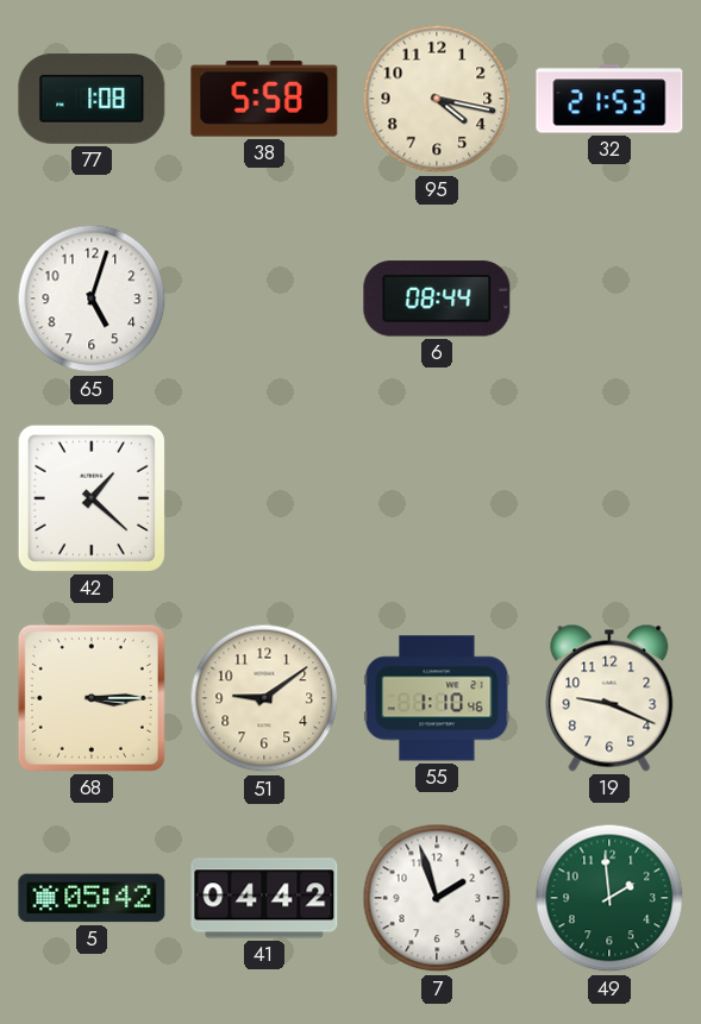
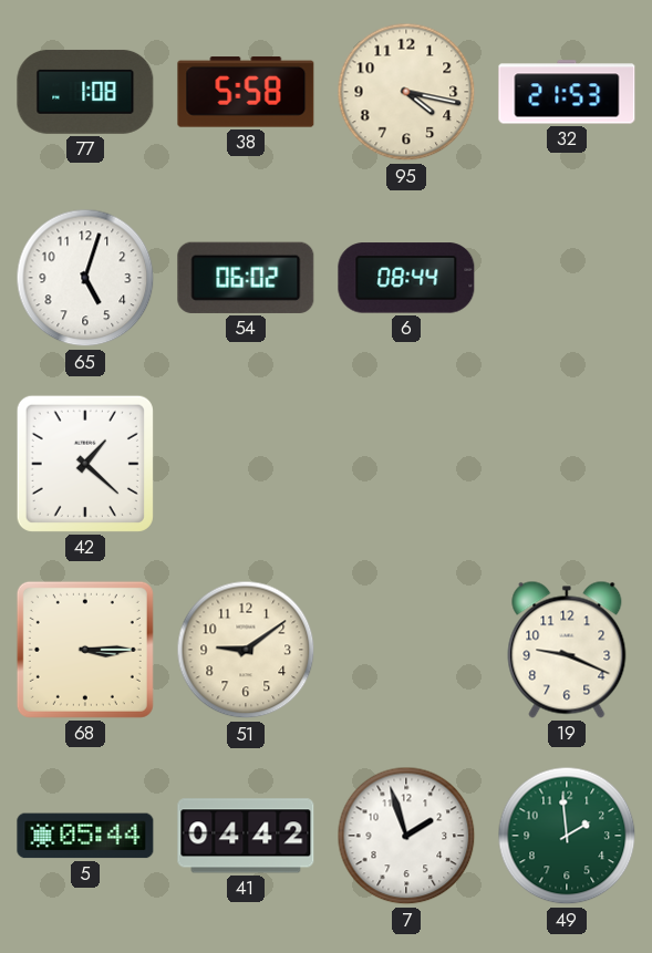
54: none -> 06:02
55: 1:10 -> none
5: 05:42 -> 05:44
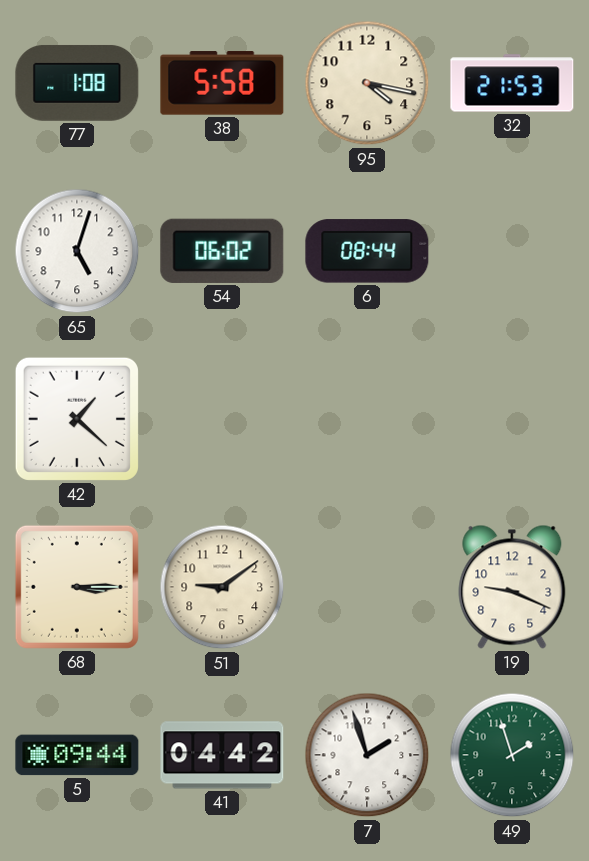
5: 05:44 -> 09:44
49: 1:59 -> 1:57
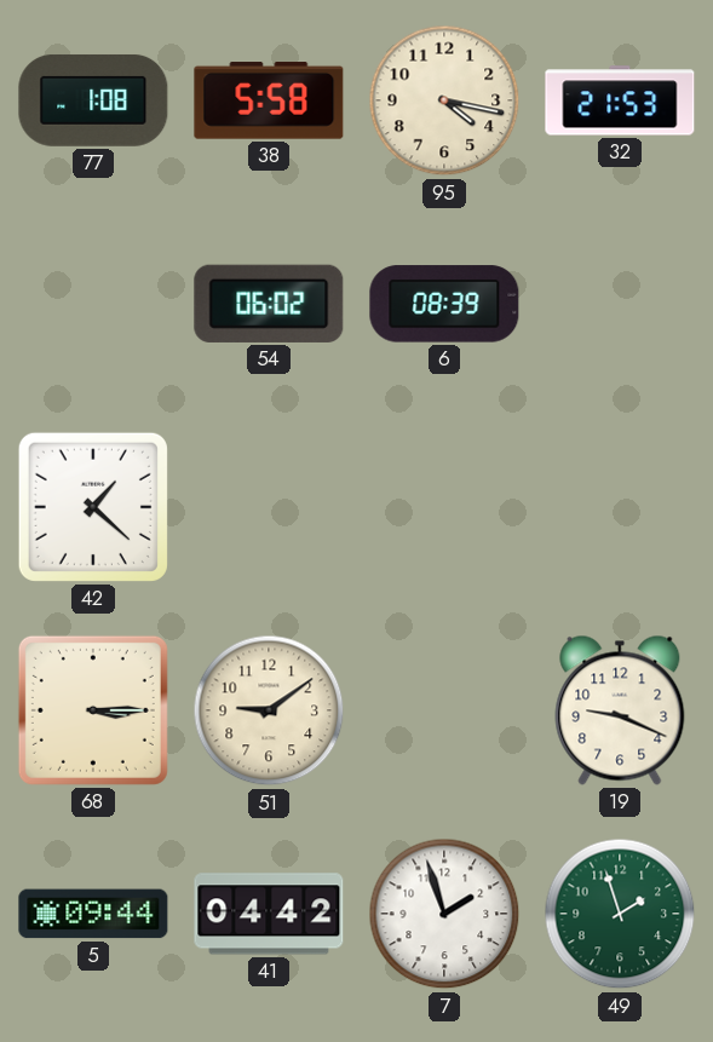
65: 5:03 -> none
6: 08:44 -> 08:39
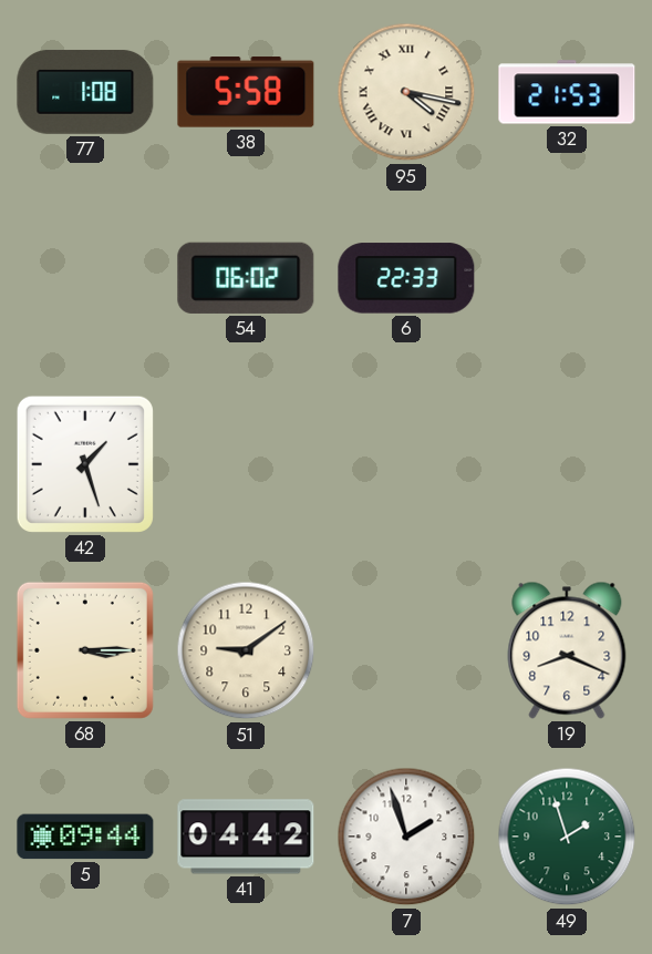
95 numerals: Arabic -> Roman
6: 08:39 -> 22:33
42: 1:22 -> 1:27
19: 9:19 -> 8:19
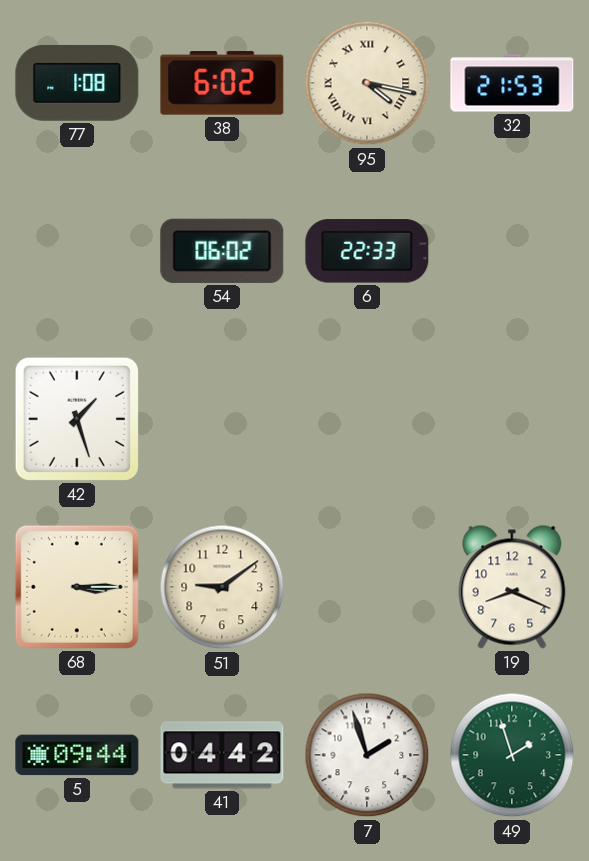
38: 5:58 -> 6:02
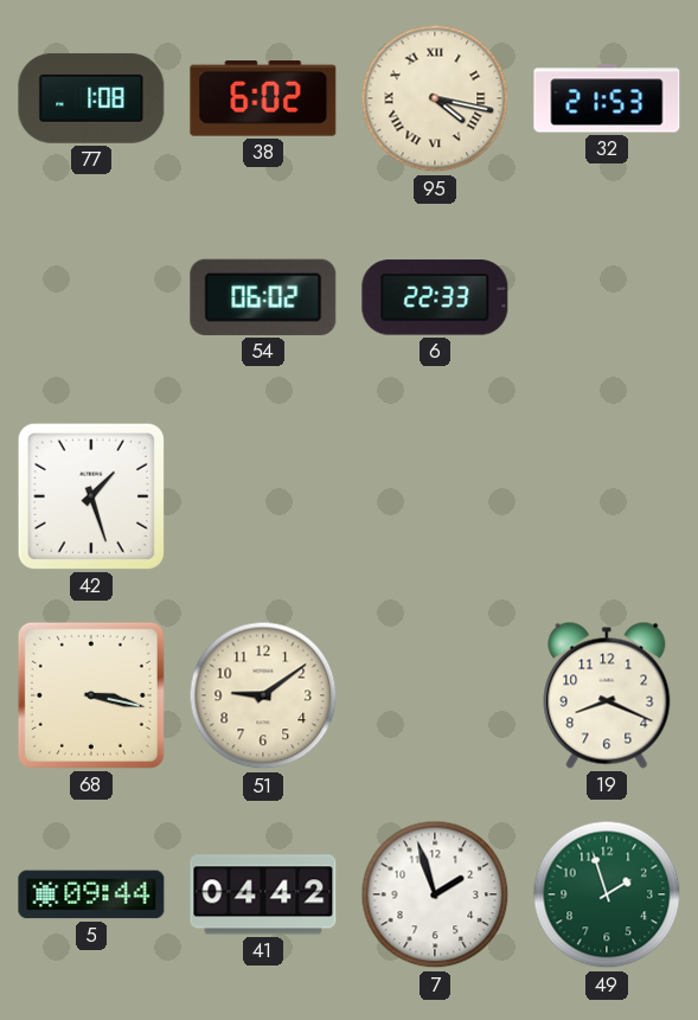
68: 3:15 -> 3:17
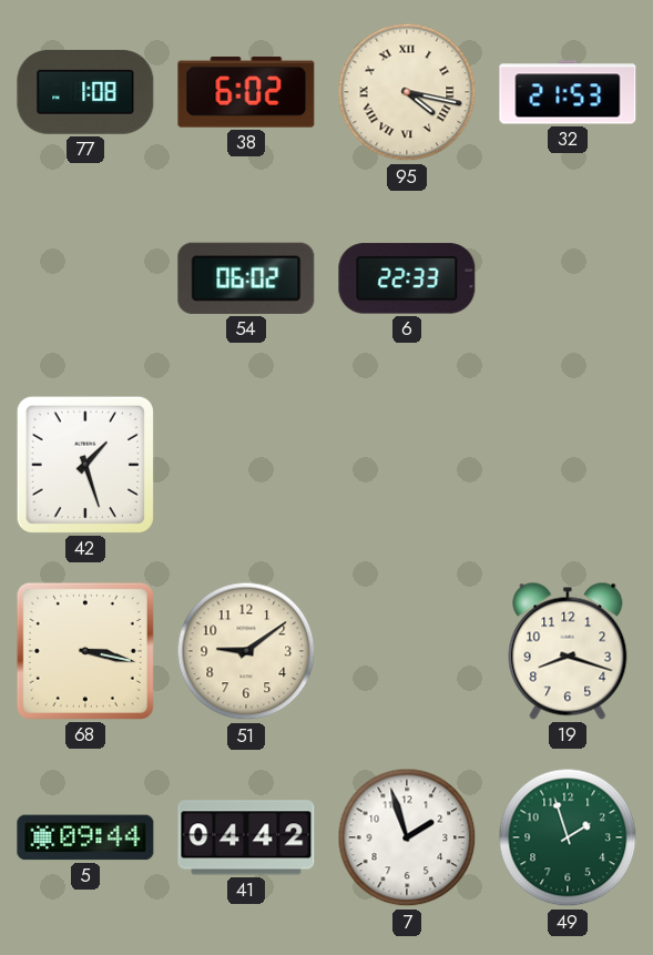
19: 8:19 -> 8:18
